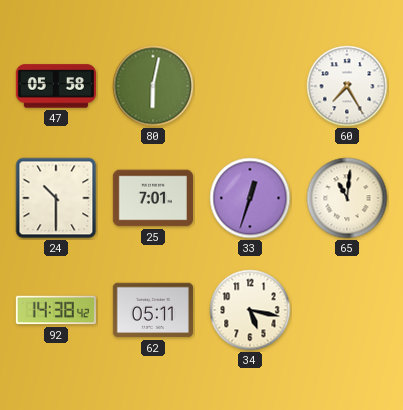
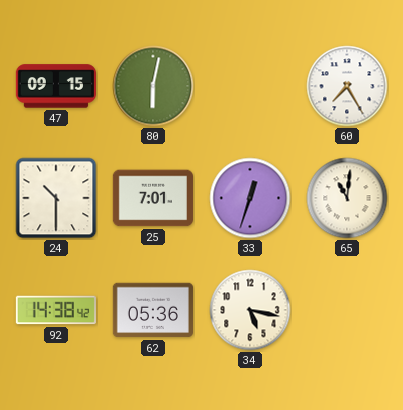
47: 05:58 -> 09:15
62: 05:11 -> 05:36
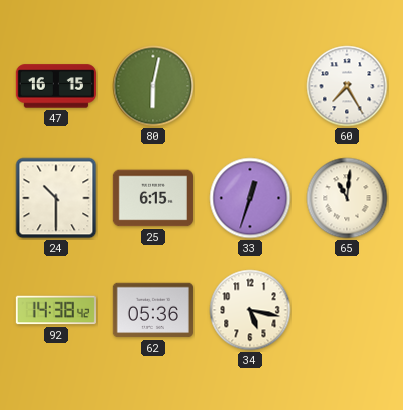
47: 09:15 -> 16:15
25: 7:01 -> 6:15
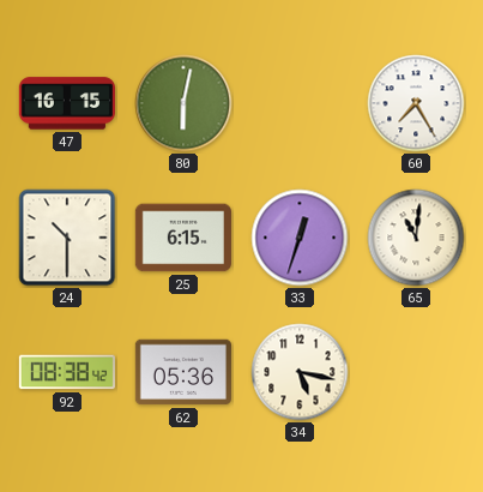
92: 14:38 -> 08:38
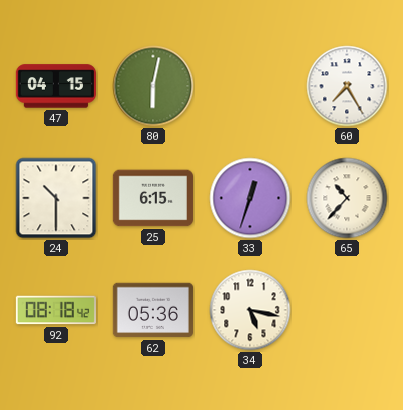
47: 16:15 -> 04:15
65: 11:01 -> 10:37
92: 08:38 -> 08:18
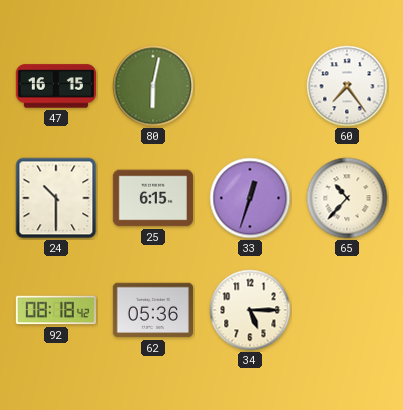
47: 04:15 -> 16:15
60: 7:25 -> 7:24
34: 5:17 -> 5:15
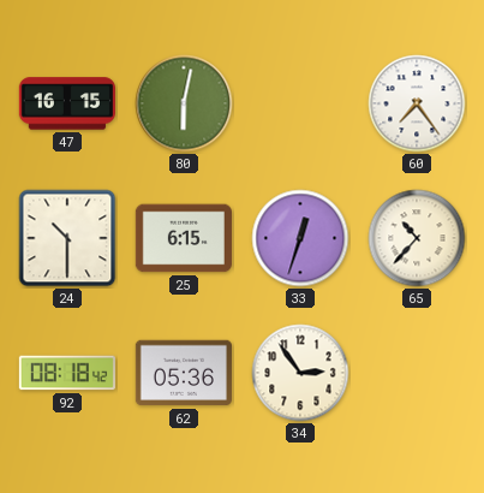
34: 5:15 -> 2:54
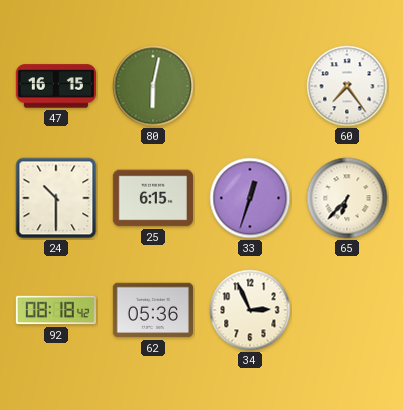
65: 10:37 -> 6:37
34: 2:54 -> 2:56
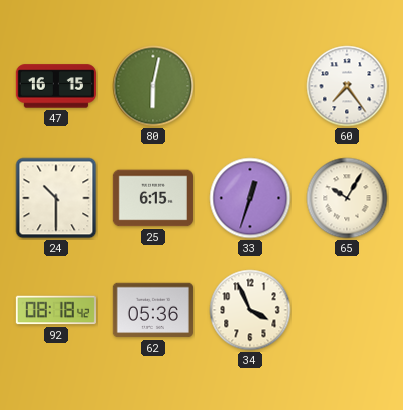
65: 6:37 -> 10:05
34: 2:56 -> 3:56
